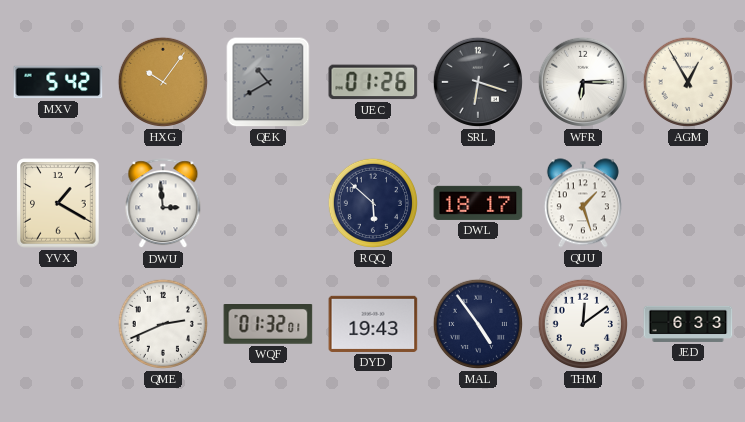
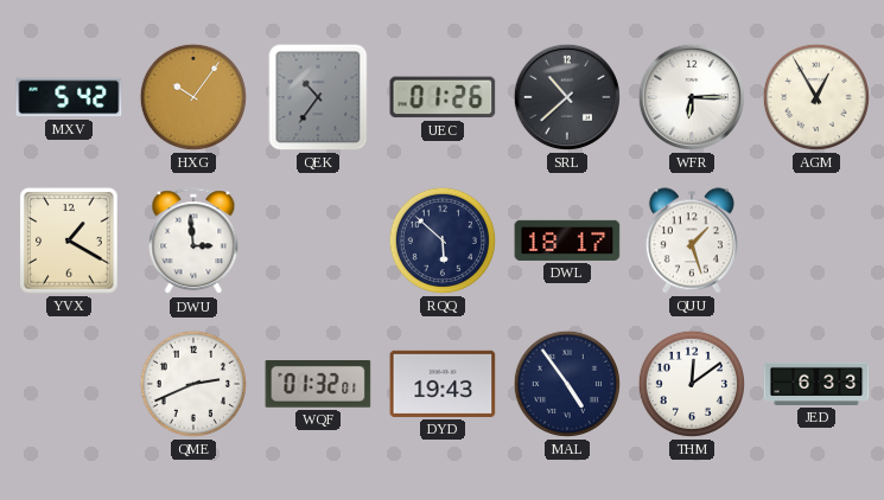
QEK: 10:40 -> 10:36
SRL: 6:18 -> 10:38
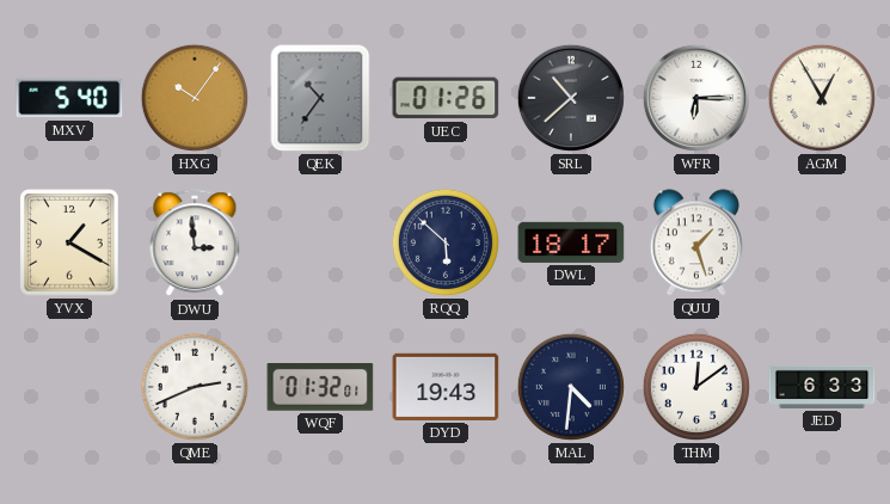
MXV: 5:42 -> 5:40
MAL: 4:54 -> 4:31
